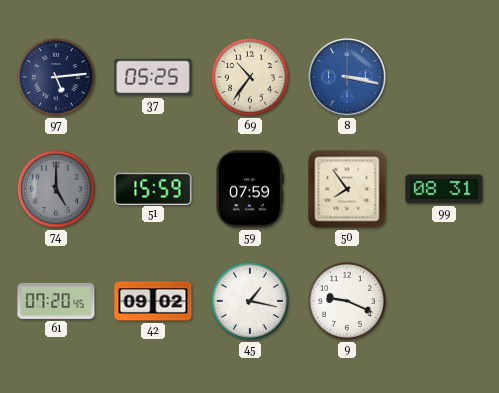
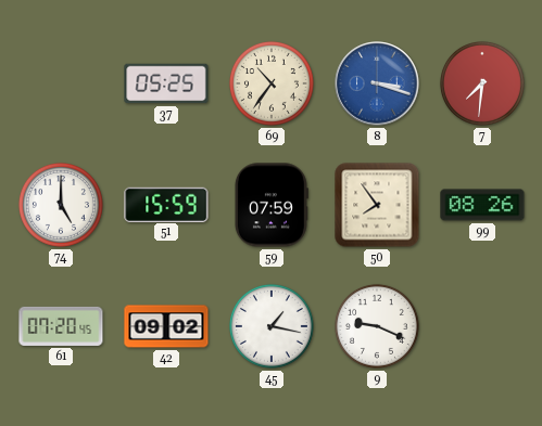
97: 5:14 -> none
8: 3:17 -> 3:18
7: none -> 7:31
74 dial: grey -> white
99: 08:31 -> 08:26
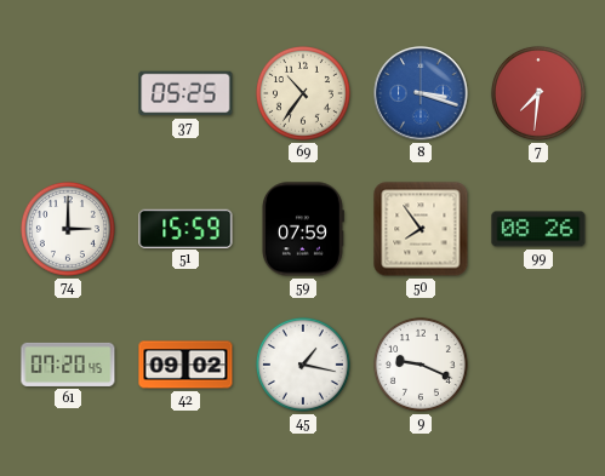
74: 5:00 -> 3:00
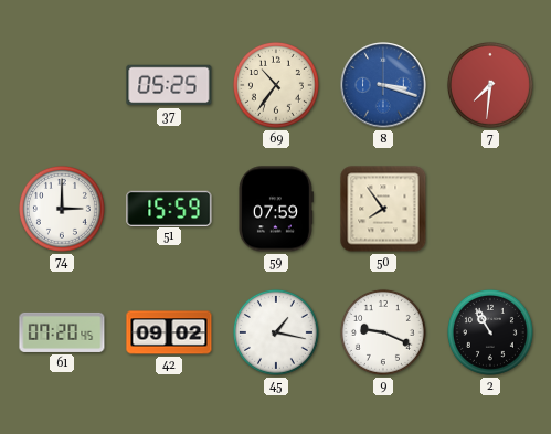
99: 08:26 -> none
2: none -> 10:55
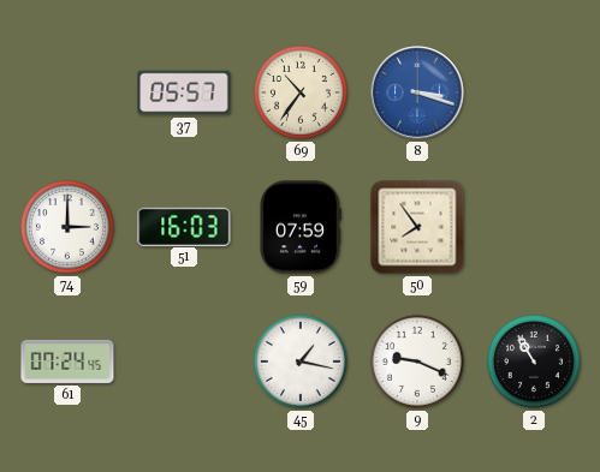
37: 05:25 -> 05:57
7: 7:31 -> none
51: 15:59 -> 16:03
61: 07:20 -> 07:24
42: 09:02 -> none
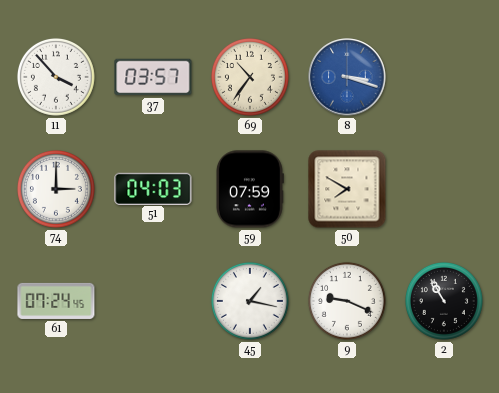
11: none -> 3:53
37: 05:57 -> 03:57
51: 16:03 -> 04:03
50: 7:54 -> 7:50
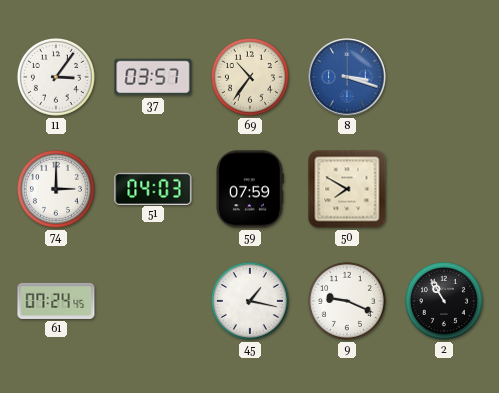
11: 3:53 -> 3:06
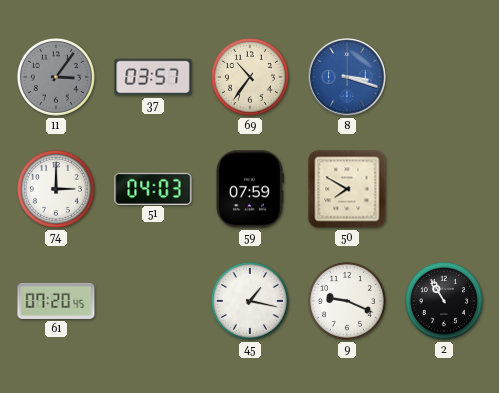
11 dial: white -> grey
61: 07:24 -> 07:20
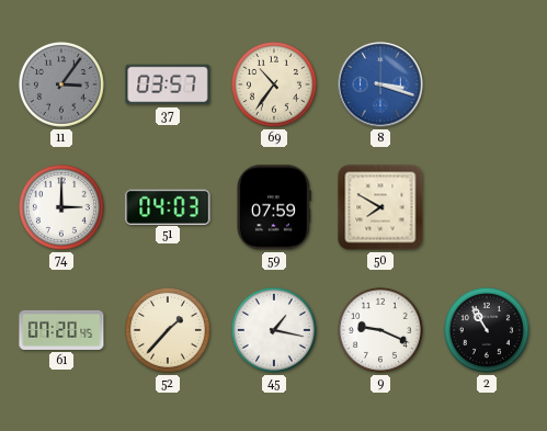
52: none -> 1:37
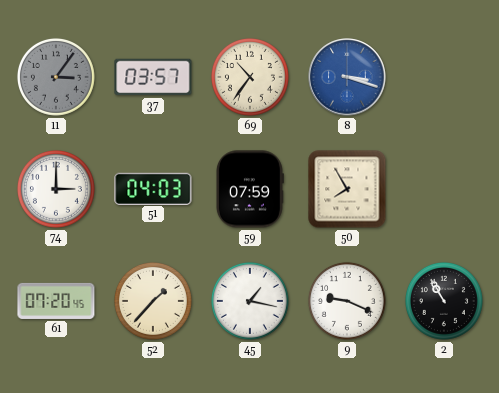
50: 7:50 -> 7:55
